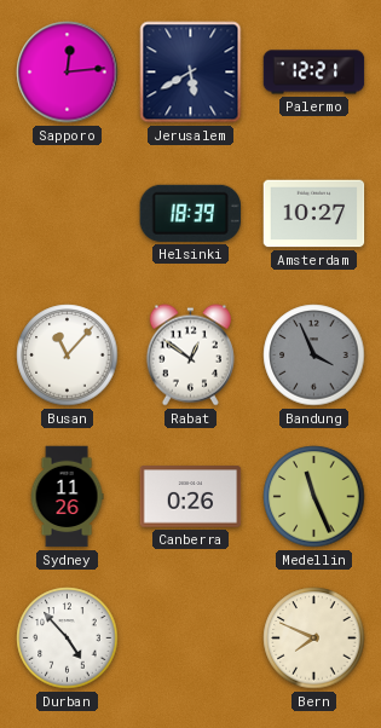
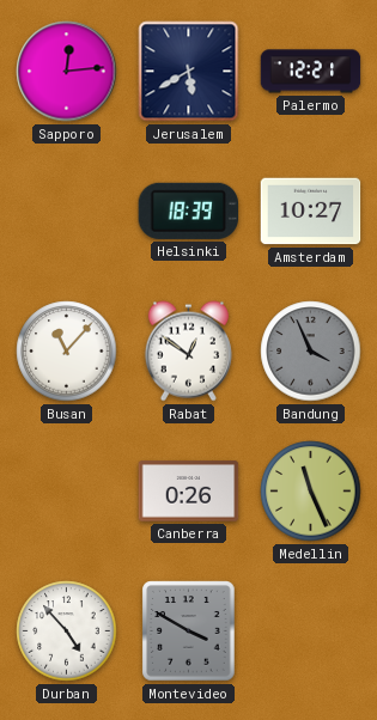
Sydney: 11:26 -> none
Montevideo: none -> 3:50
Bern: 7:49 -> none
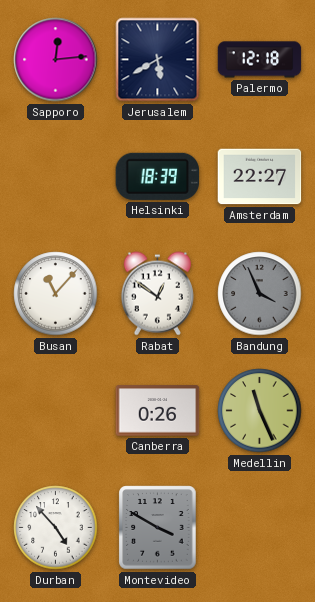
Palermo: 12:21 -> 12:18
Amsterdam: 10:27 -> 22:27
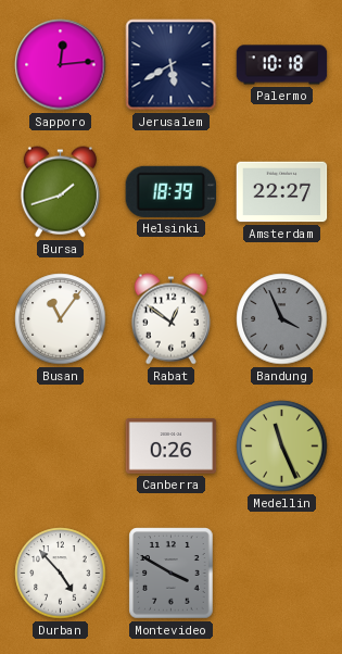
Palermo: 12:18 -> 10:18
Bursa: none -> 1:42
Busan: 11:07 -> 11:06
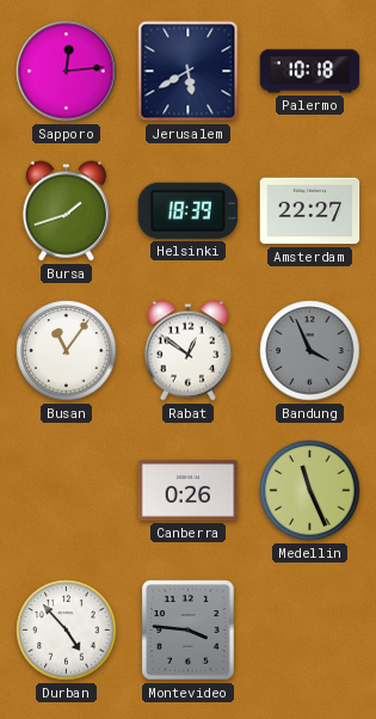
Montevideo: 3:50 -> 3:46
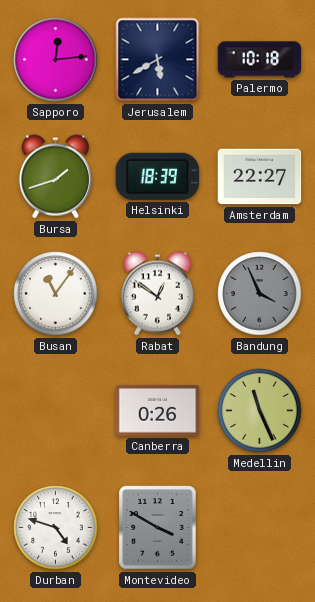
Durban: 4:53 -> 4:48
Montevideo: 3:46 -> 3:50
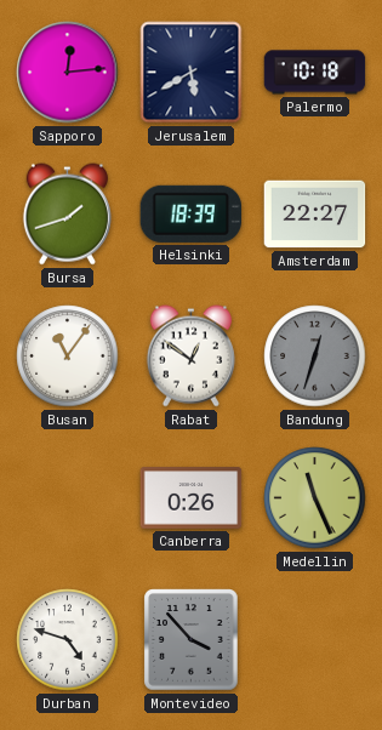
Bandung: 3:56 -> 12:33
Montevideo: 3:50 -> 3:53
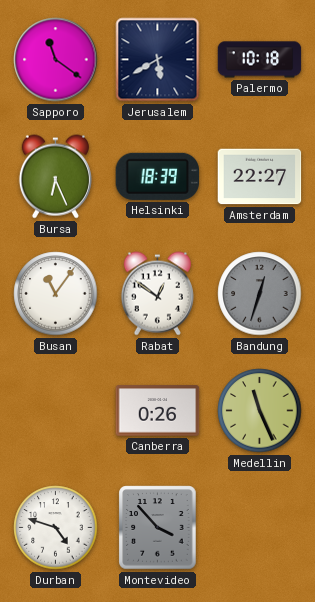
Sapporo: 12:14 -> 11:21
Bursa: 1:42 -> 6:26
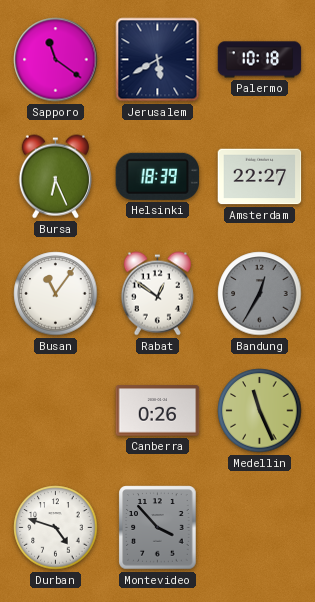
Bandung: 12:33 -> 12:35
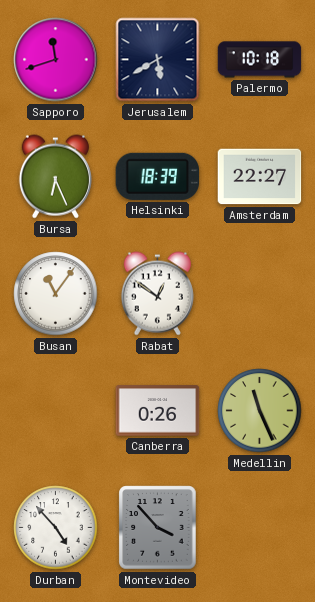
Sapporo: 11:21 -> 11:42
Bandung: 12:35 -> none
Durban: 4:48 -> 4:53
